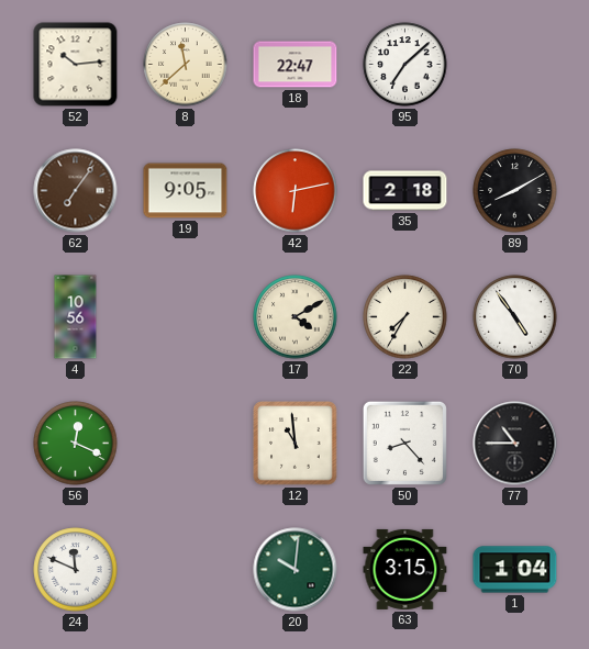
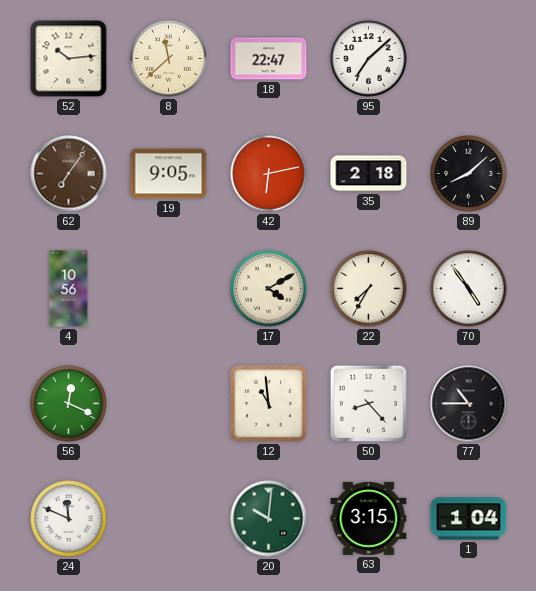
89: 8:10 -> 8:08
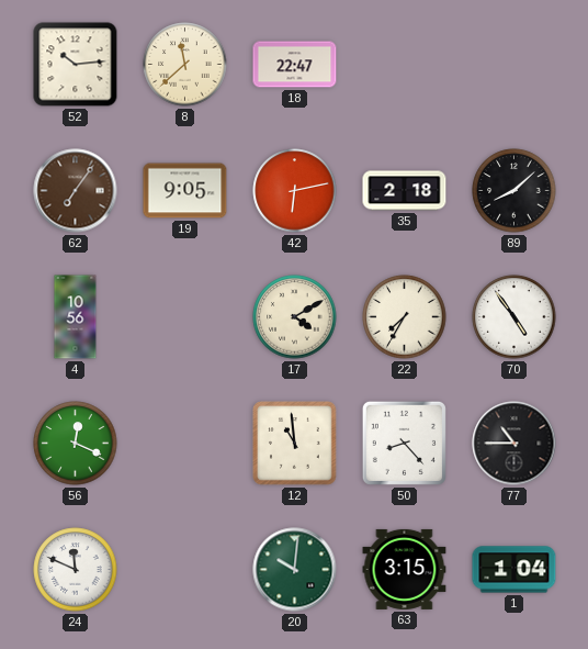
95: 7:08 -> none
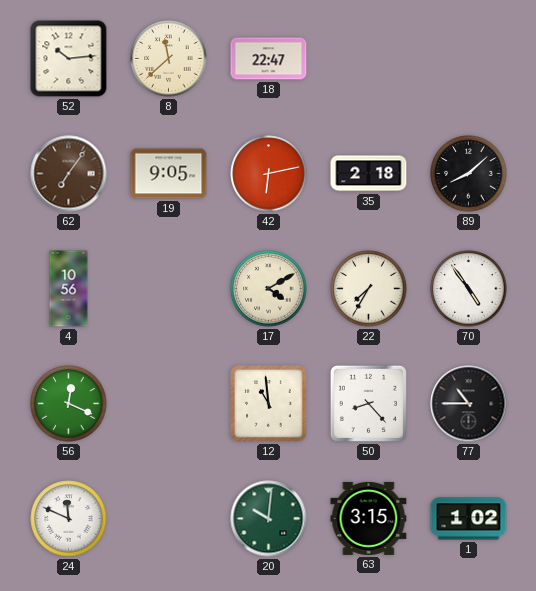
1: 1:04 -> 1:02
